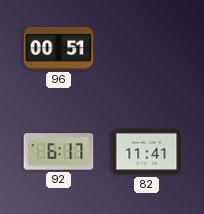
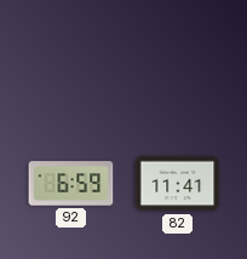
96: 00:51 -> none
92: 6:17 -> 6:59
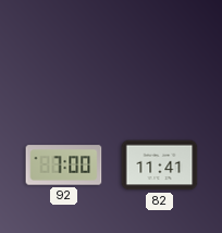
92: 6:59 -> 7:00
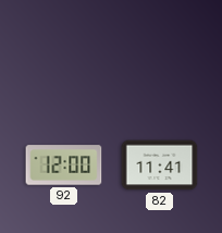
92: 7:00 -> 12:00
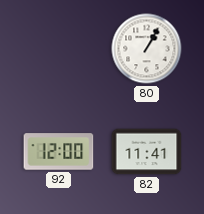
80: none -> 1:05
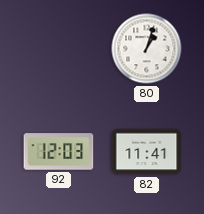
80: 1:05 -> 1:03
92: 12:00 -> 12:03
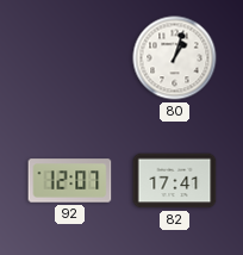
92: 12:03 -> 12:07
82: 11:41 -> 17:41
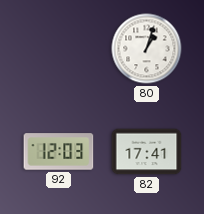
92: 12:07 -> 12:03
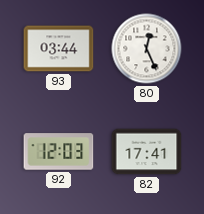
93: none -> 03:44
80: 1:03 -> 12:26
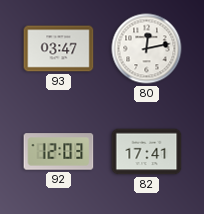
93: 03:44 -> 03:47
80: 12:26 -> 12:13
